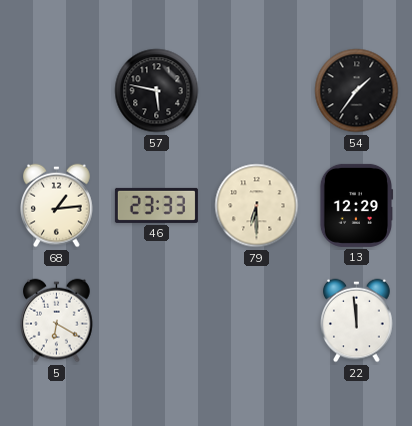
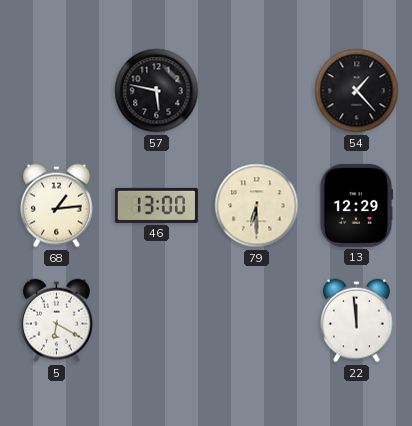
54: 1:36 -> 1:23
46: 23:33 -> 13:00
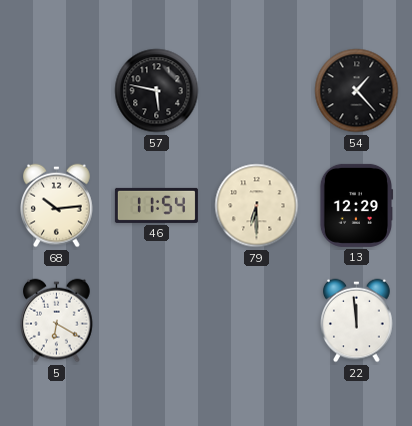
68: 1:14 -> 10:14
46: 13:00 -> 11:54
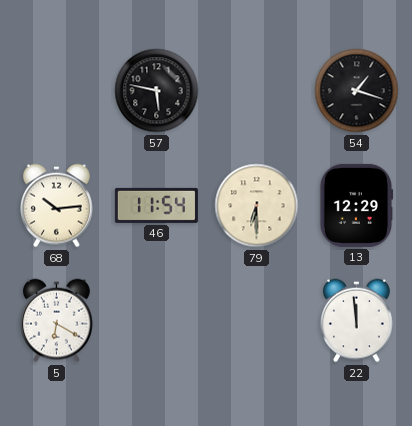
54: 1:23 -> 1:18
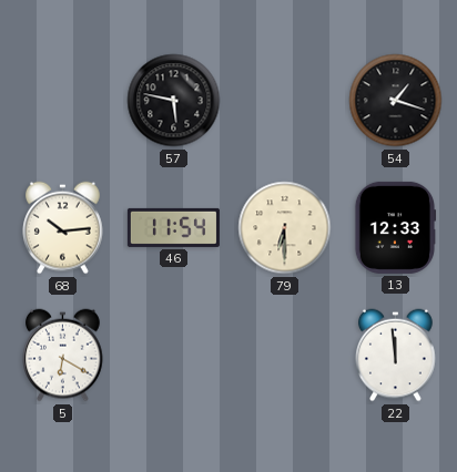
13: 12:29 -> 12:33
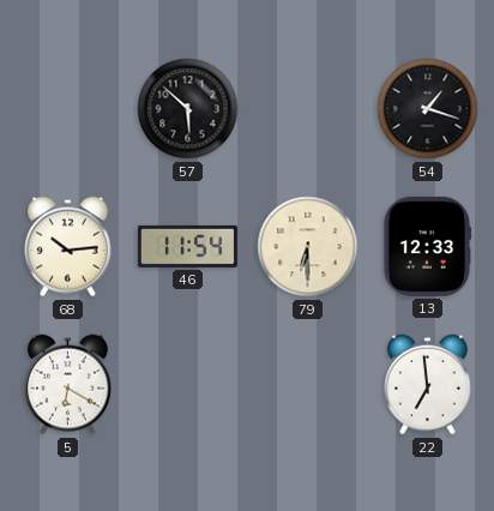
57: 5:47 -> 5:52
22: 11:59 -> 6:59
